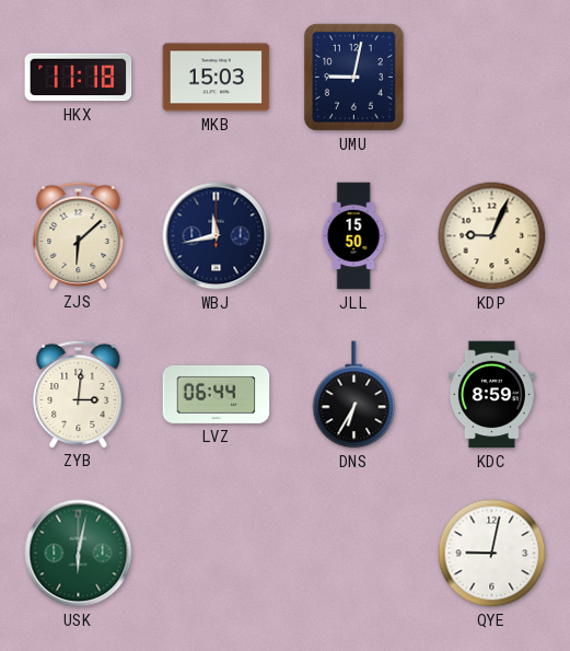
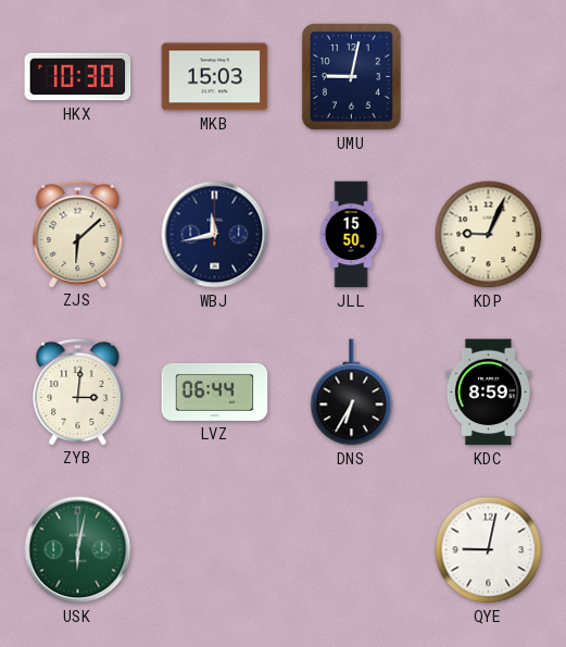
HKX: 11:18 -> 10:30
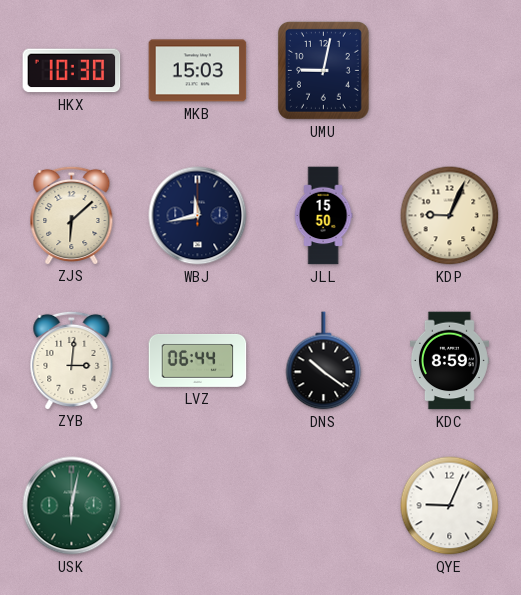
DNS: 6:35 -> 10:21
QYE: 9:02 -> 9:04
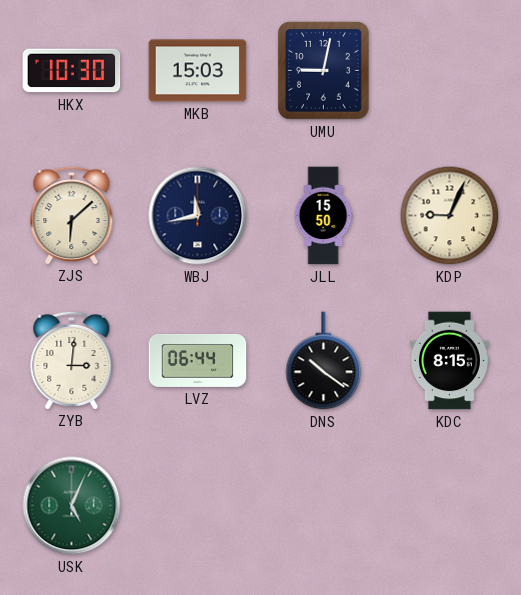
KDC: 8:59 -> 8:15
USK: 6:02 -> 5:04
QYE: 9:04 -> none
